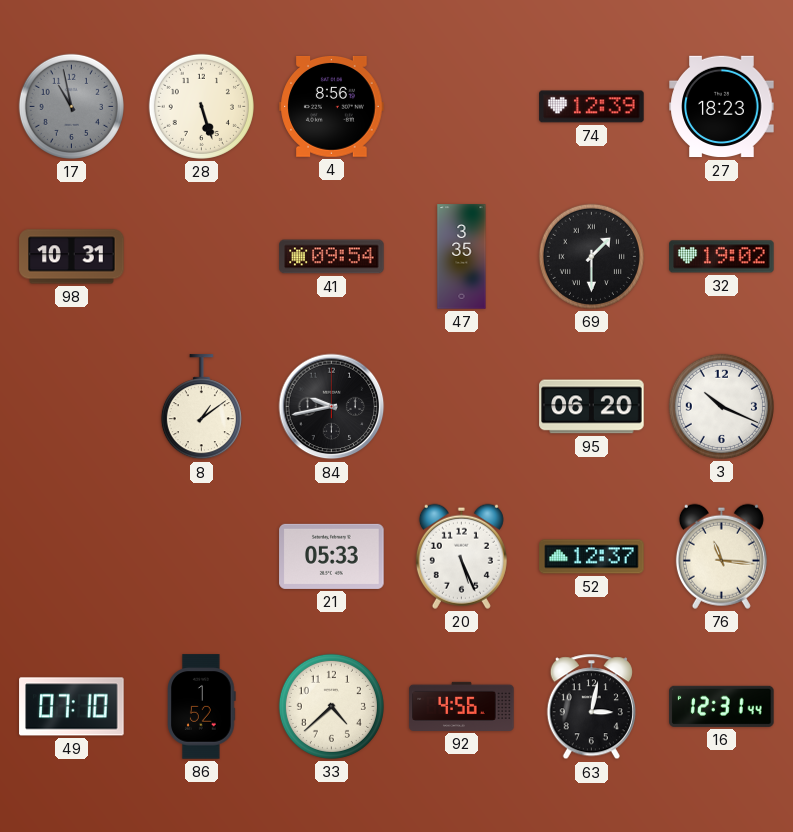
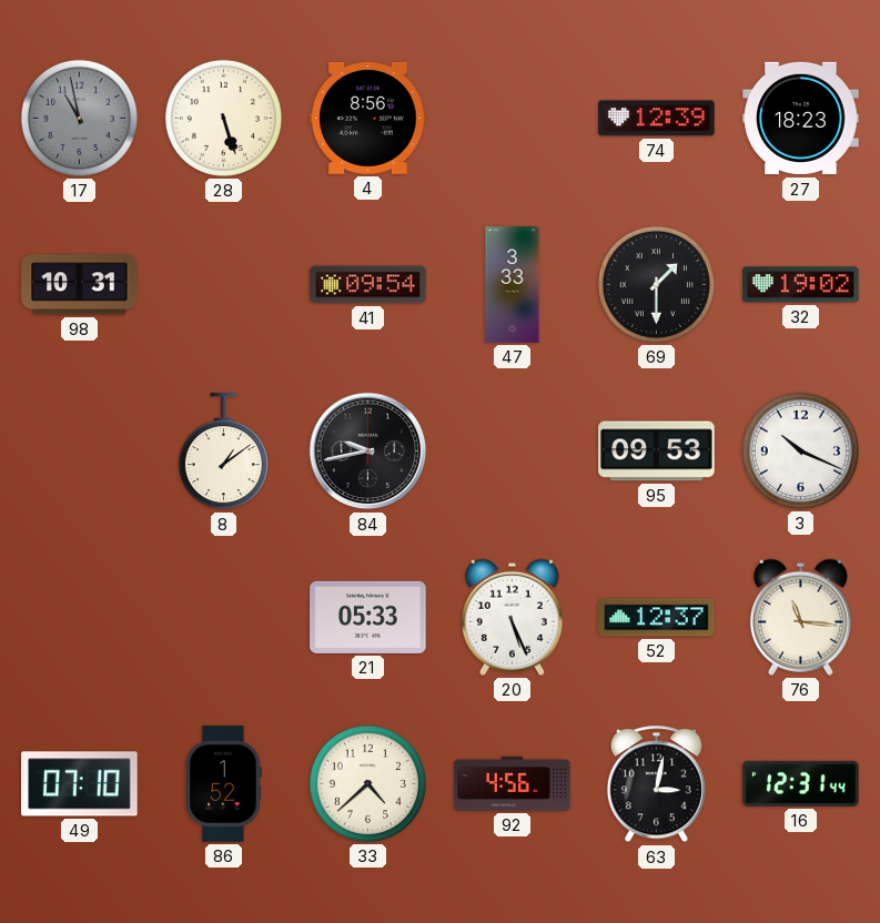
47: 3:35 -> 3:33
95: 06:20 -> 09:53
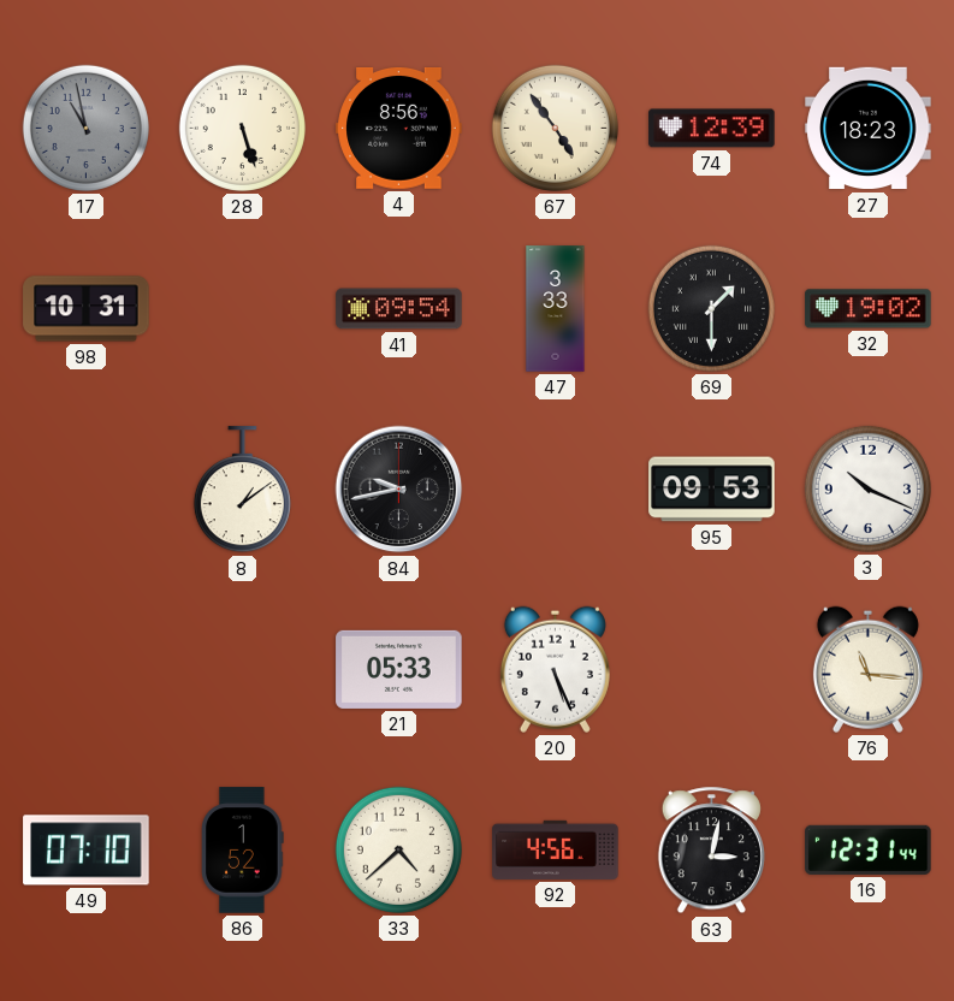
67: none -> 4:54
52: 12:37 -> none
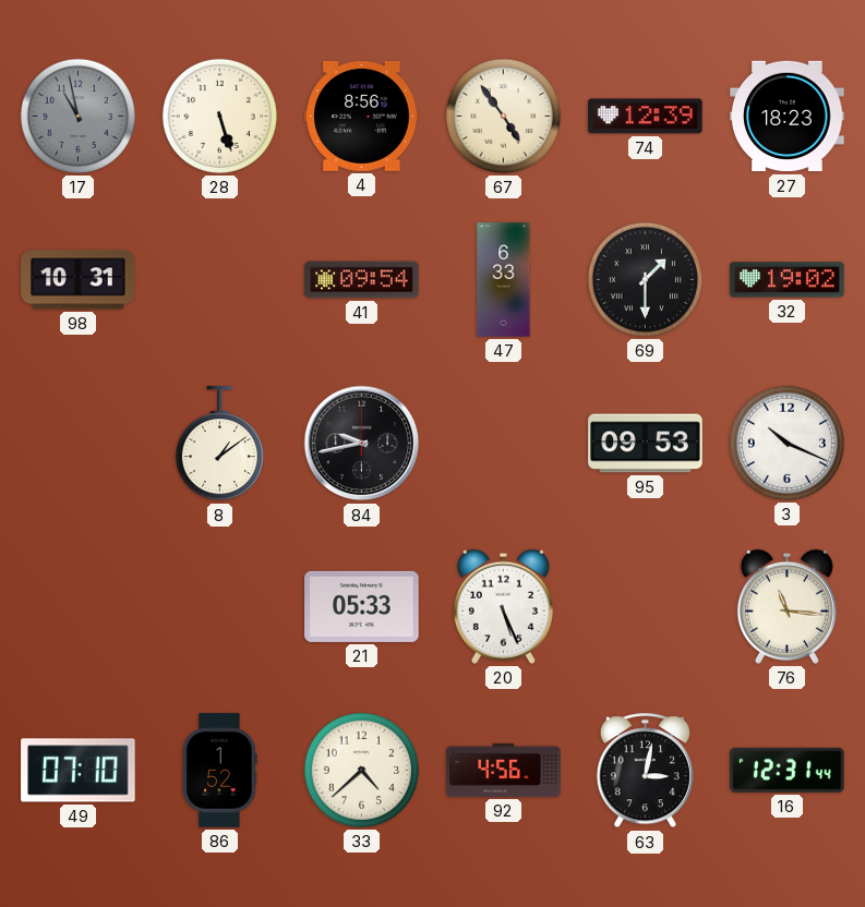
47: 3:33 -> 6:33
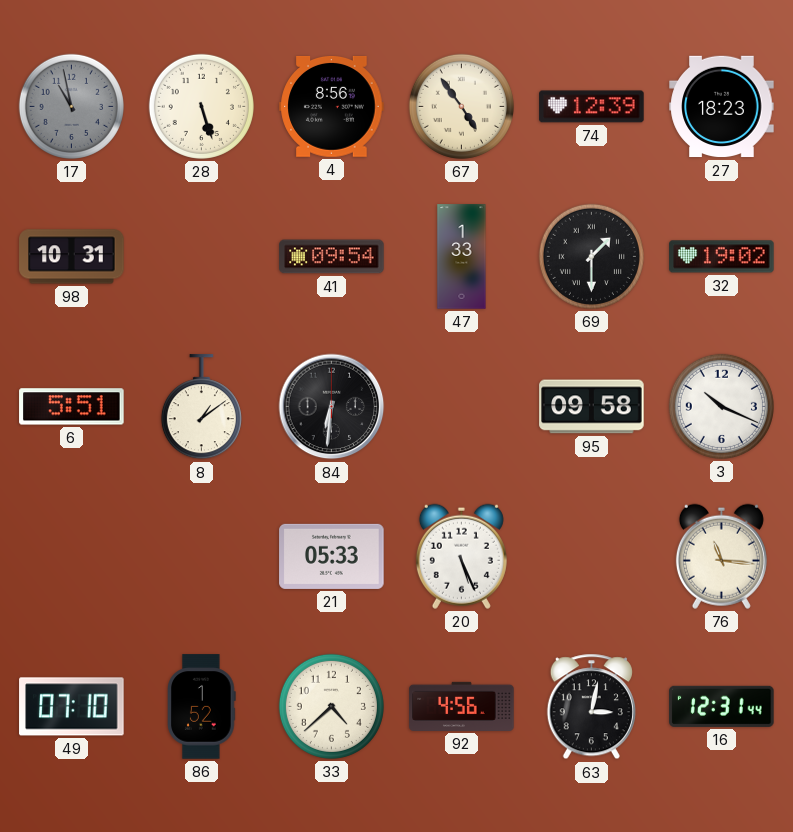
47: 6:33 -> 1:33
6: none -> 5:51
84: 9:43 -> 6:31
95: 09:53 -> 09:58
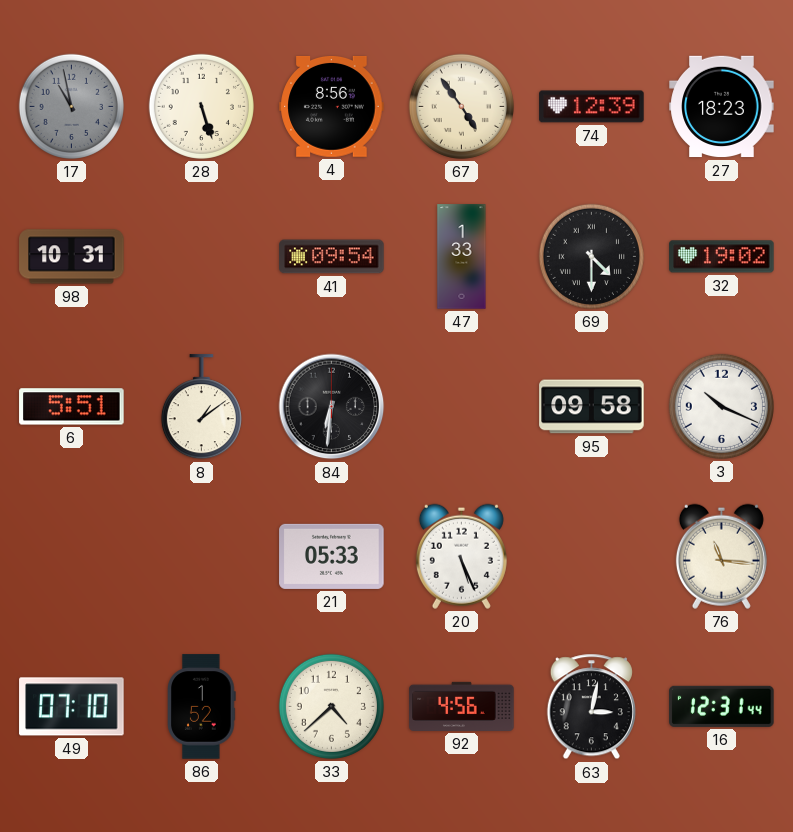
69: 1:30 -> 4:30
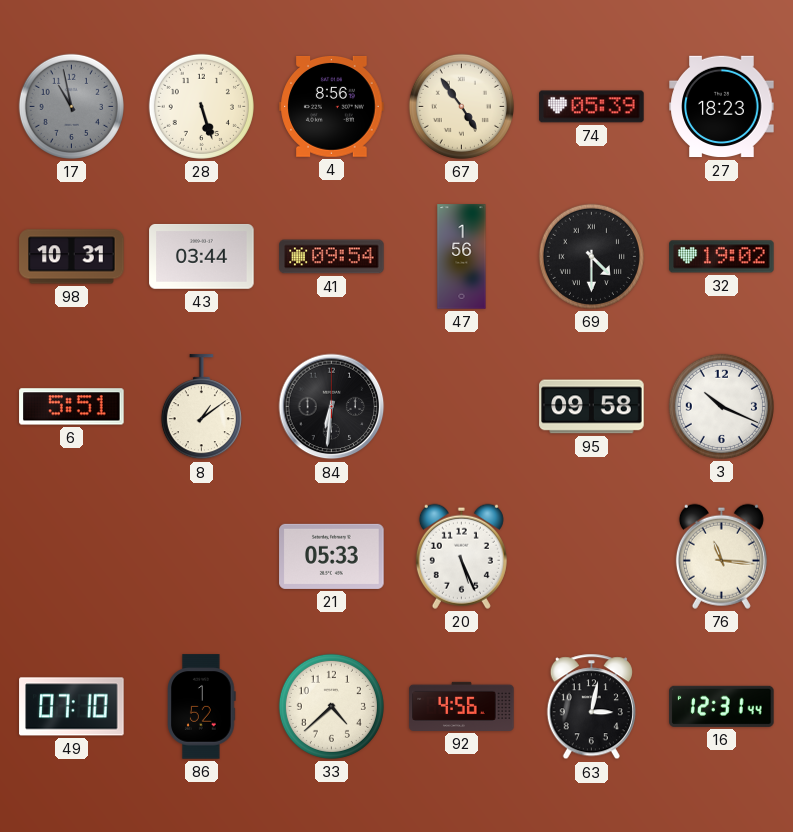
74: 12:39 -> 05:39
43: none -> 03:44
47: 1:33 -> 1:56
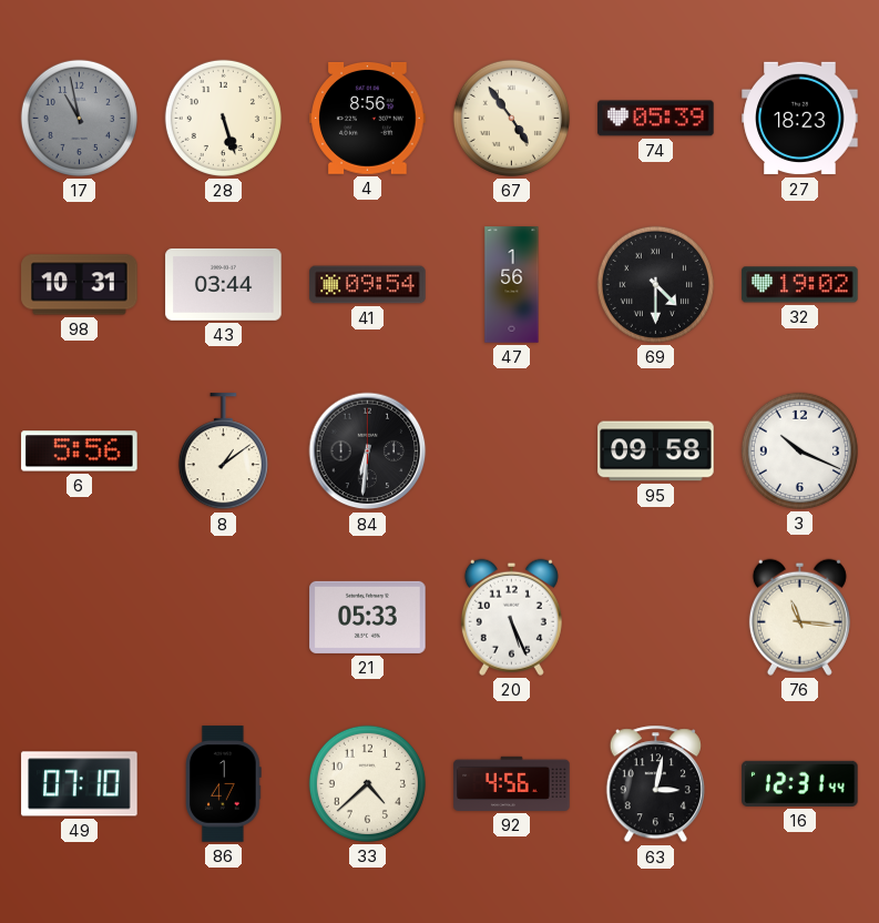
6: 5:51 -> 5:56
86: 1:52 -> 1:47
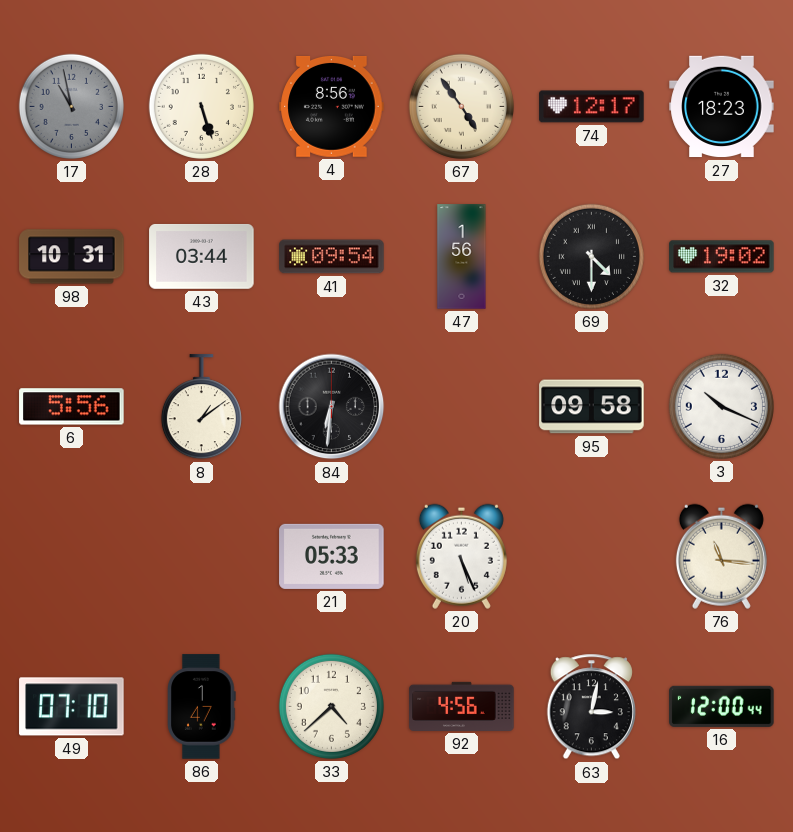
74: 05:39 -> 12:17
16: 12:31 -> 12:00
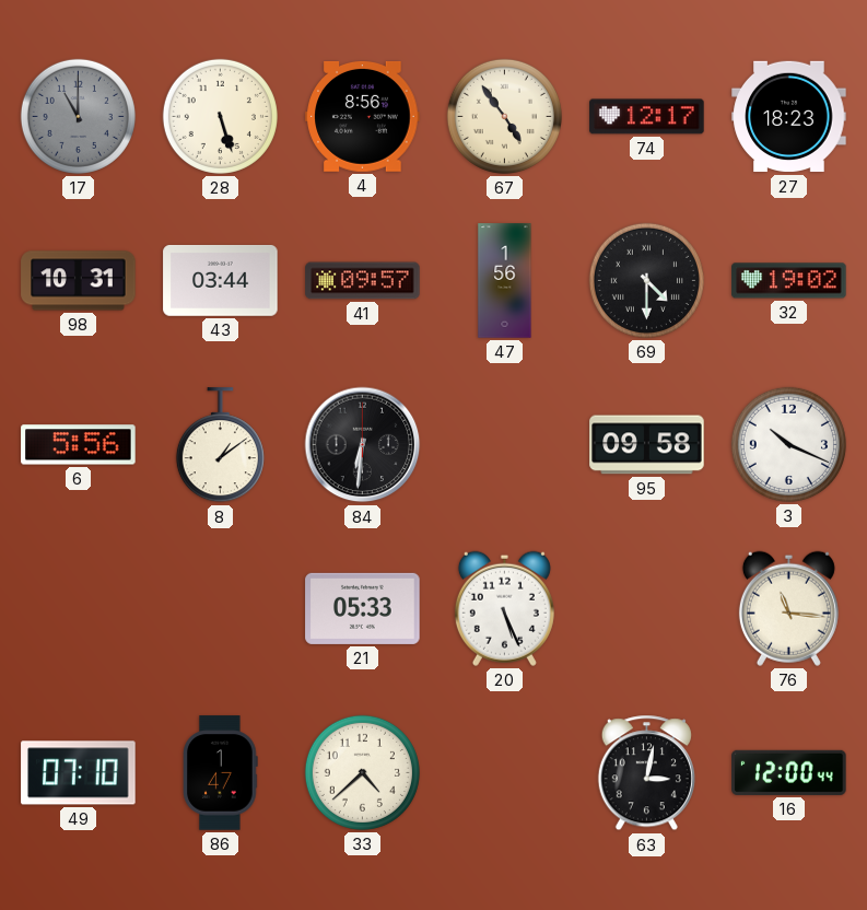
17: 10:58 -> 11:00
41: 09:54 -> 09:57
92: 4:56 -> none
